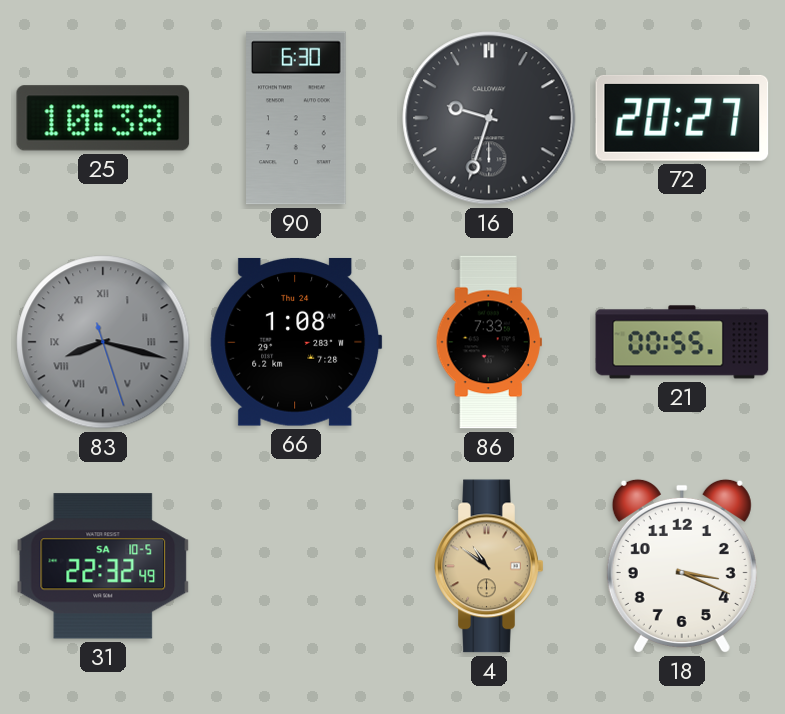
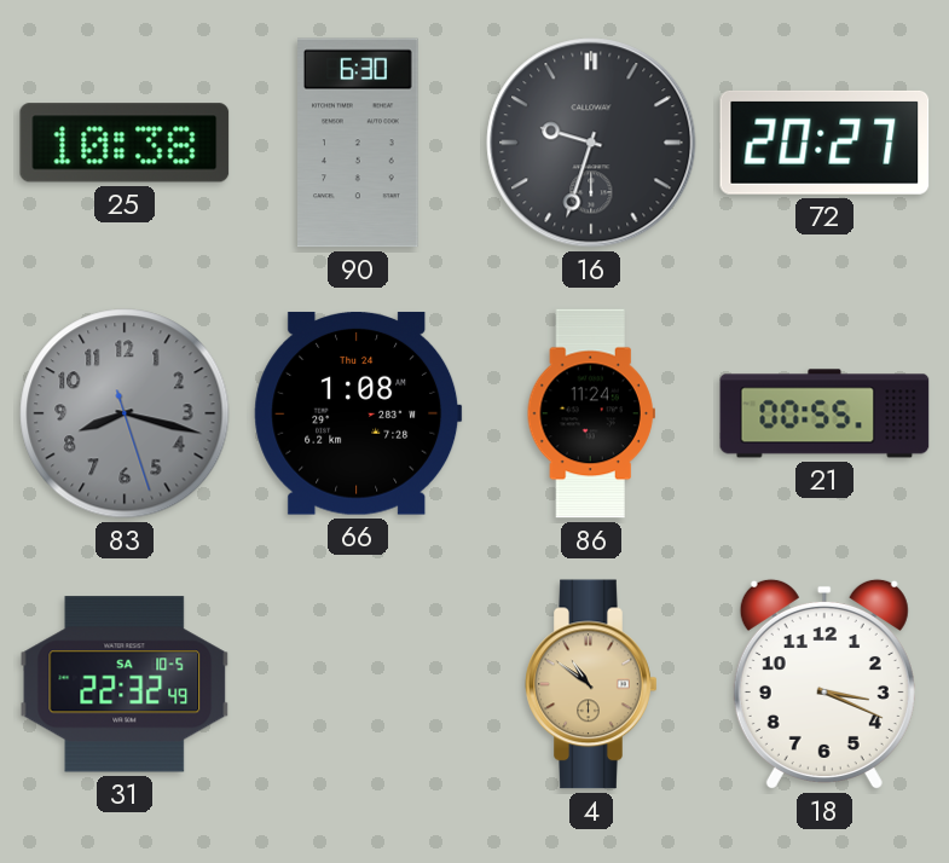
83 numerals: Roman -> Arabic
86: 7:33 -> 11:24
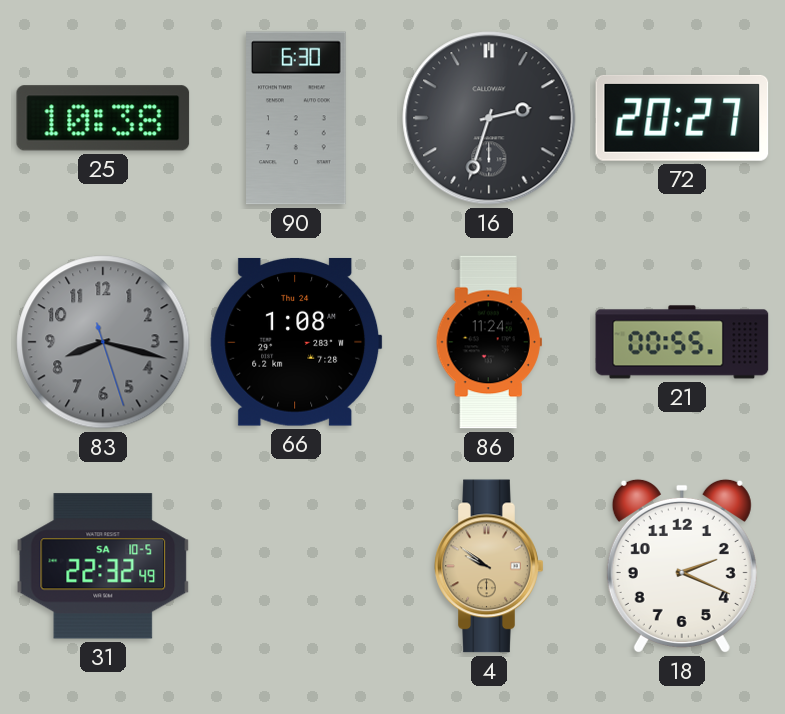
16: 9:33 -> 2:33
4: 10:51 -> 9:51
18: 3:19 -> 2:19
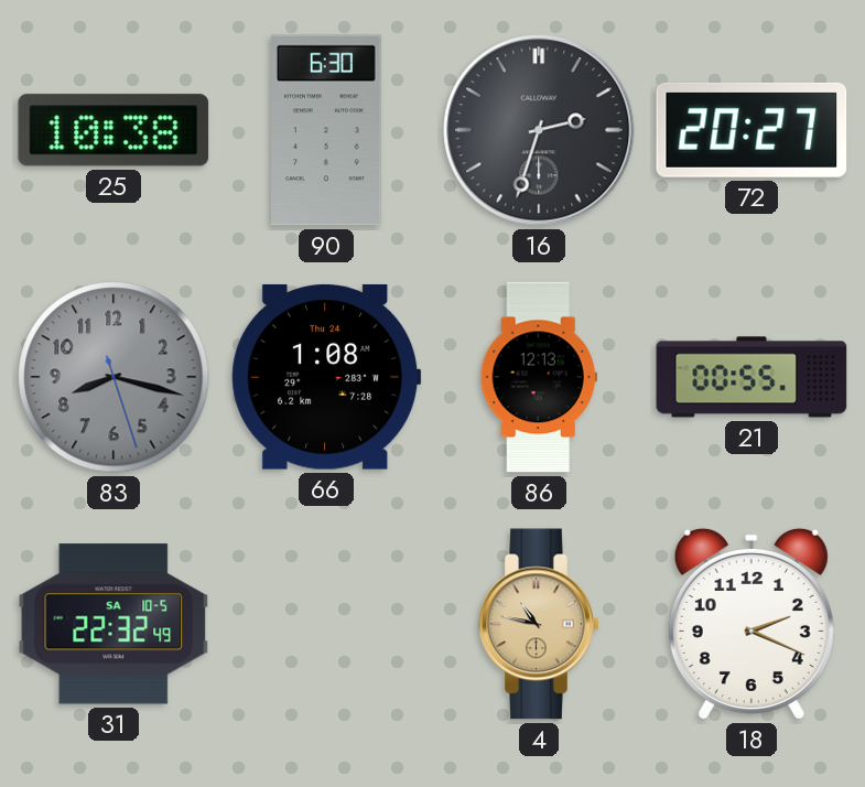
86: 11:24 -> 12:13
4: 9:51 -> 10:47
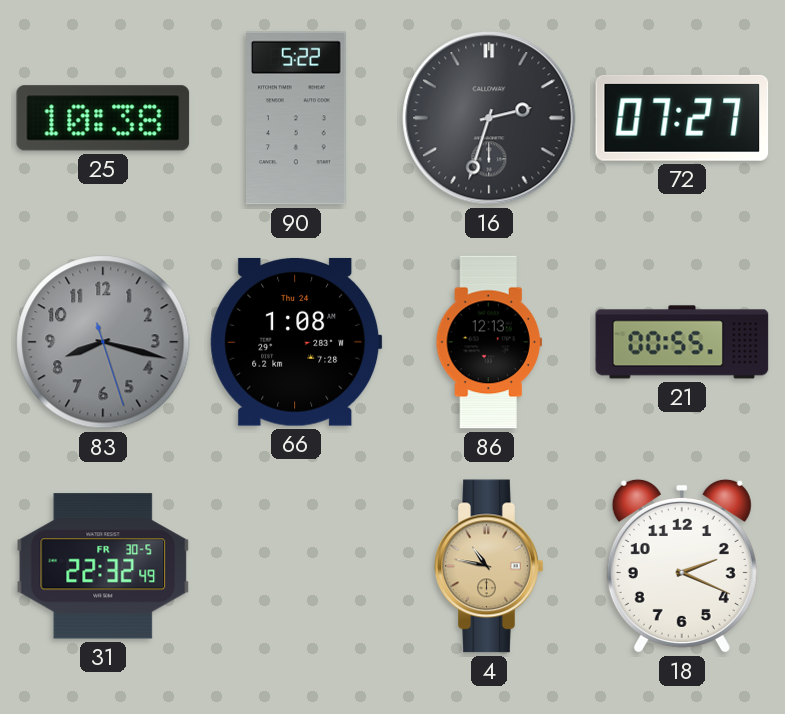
90: 6:30 -> 5:22
72: 20:27 -> 07:27
31 date: SA 10-5 -> FR 30-5
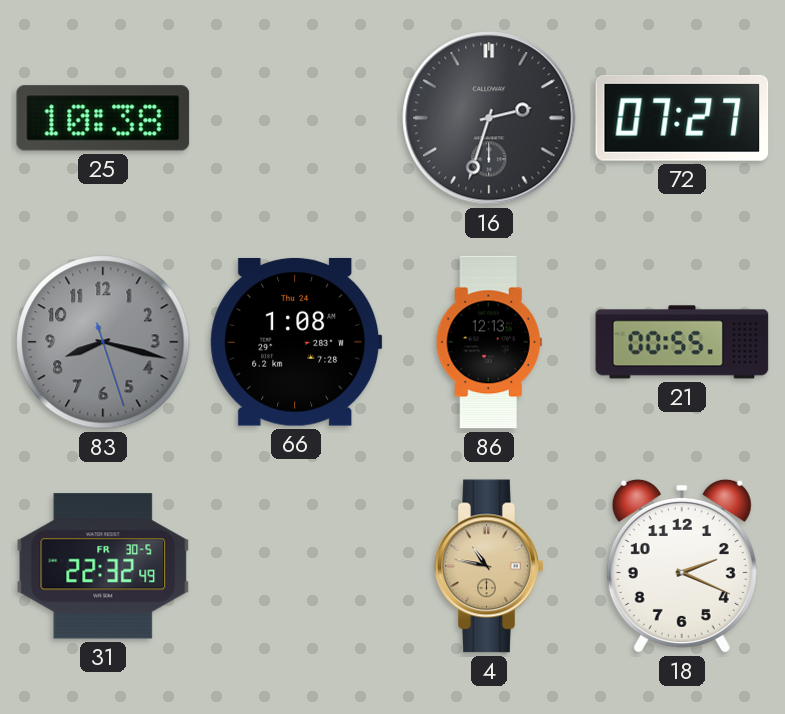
90: 5:22 -> none
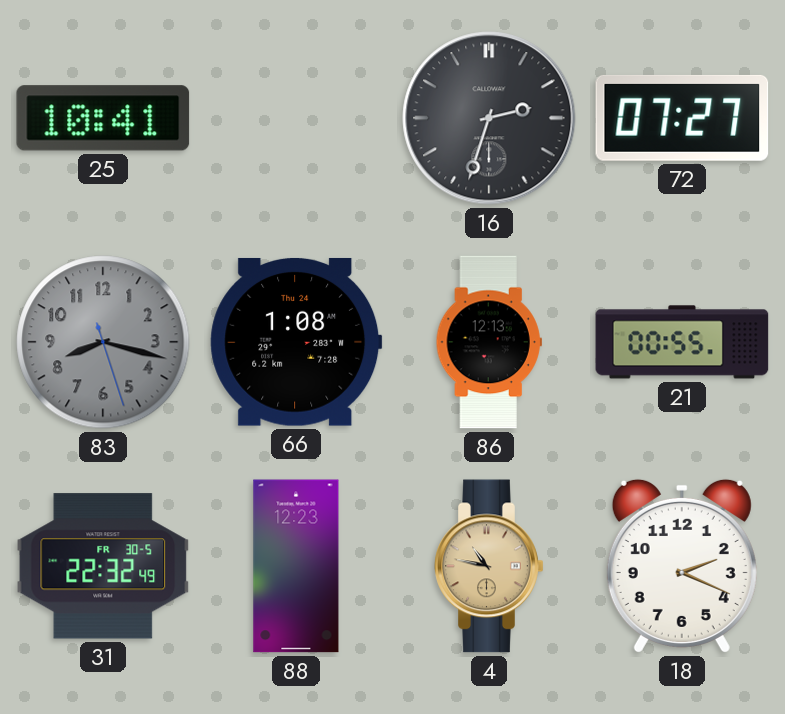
25: 10:38 -> 10:41
88: none -> 12:23
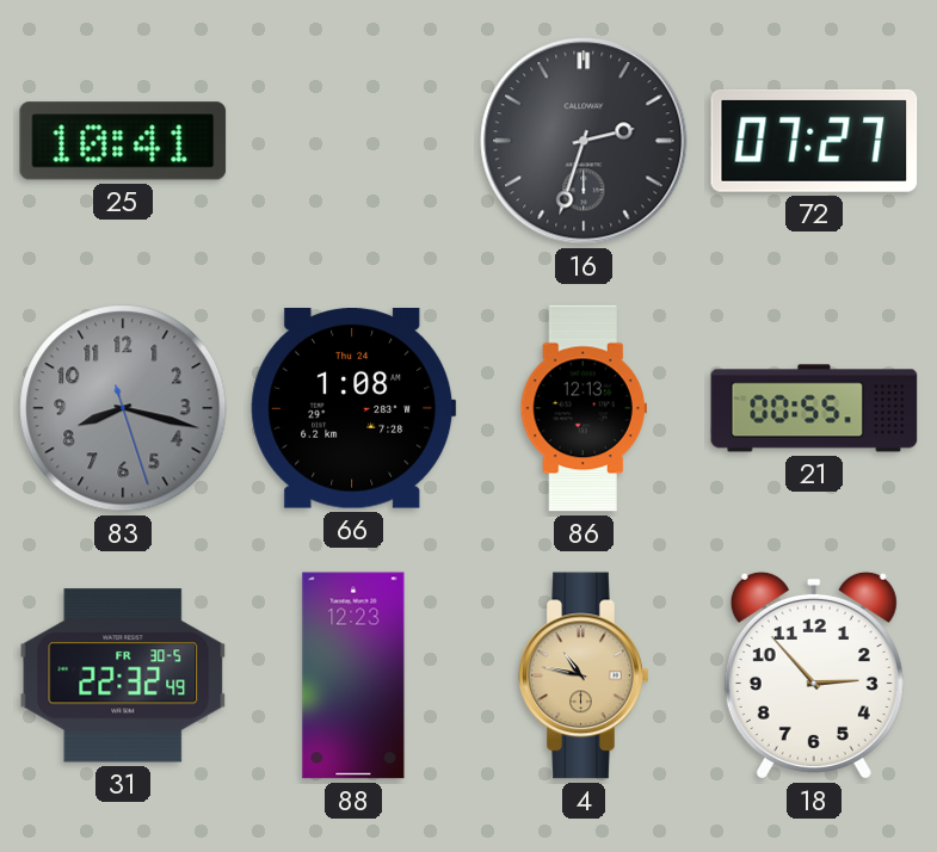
18: 2:19 -> 2:53
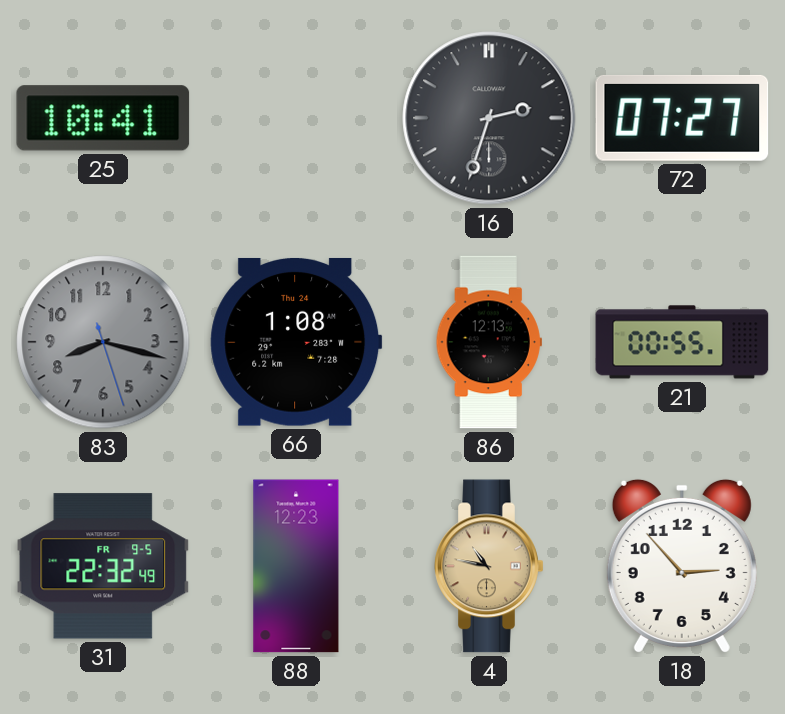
31 date: FR 30-5 -> FR 9-5
